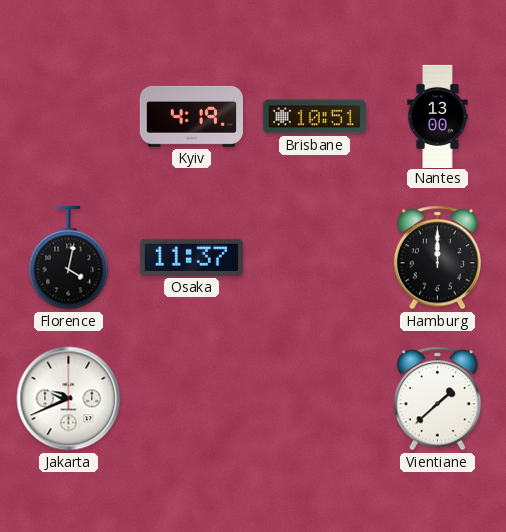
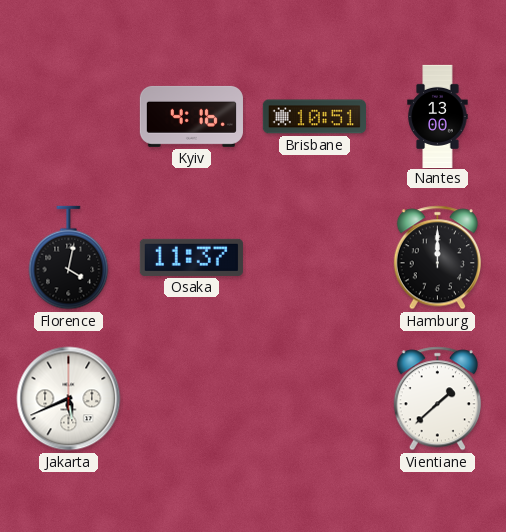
Kyiv: 4:19 -> 4:16
Jakarta: 9:41 -> 5:41
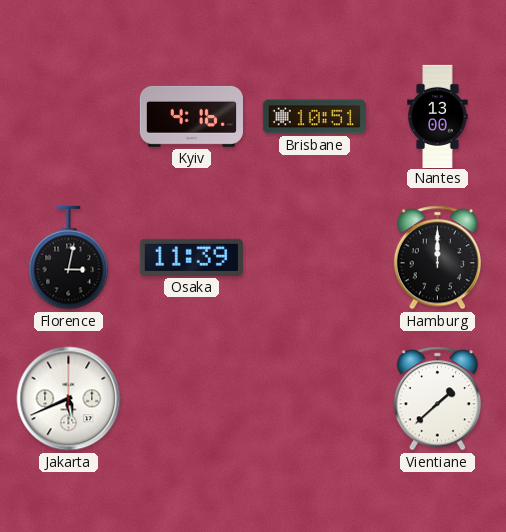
Florence: 4:02 -> 3:02
Osaka: 11:37 -> 11:39
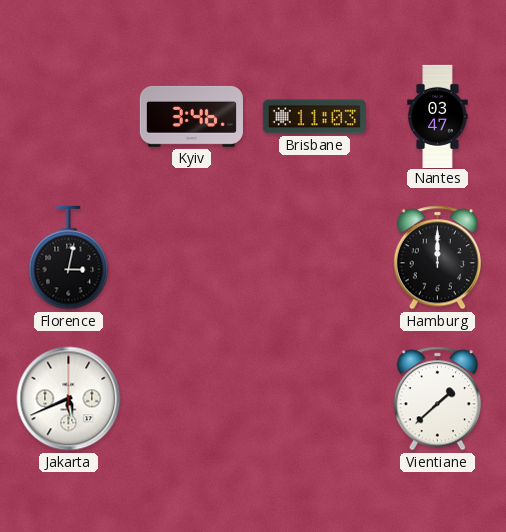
Kyiv: 4:16 -> 3:46
Brisbane: 10:51 -> 11:03
Nantes: 13:00 -> 03:47
Osaka: 11:39 -> none
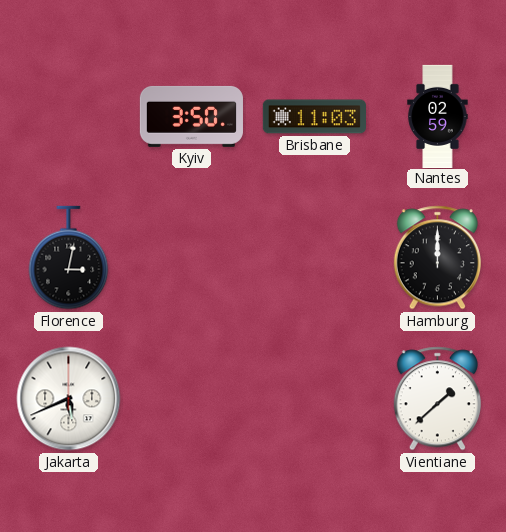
Kyiv: 3:46 -> 3:50
Nantes: 03:47 -> 02:59
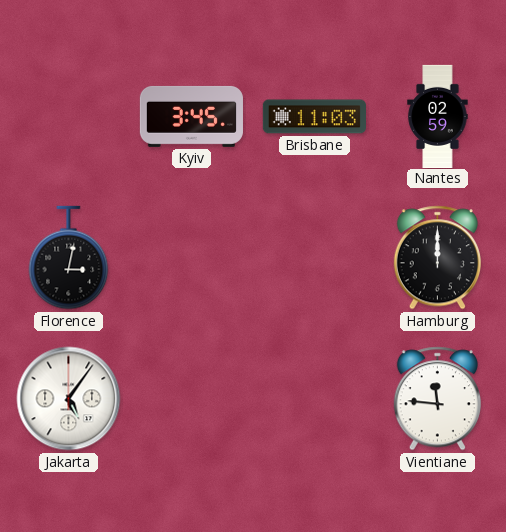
Kyiv: 3:50 -> 3:45
Jakarta: 5:41 -> 5:06
Vientiane: 1:38 -> 11:46
